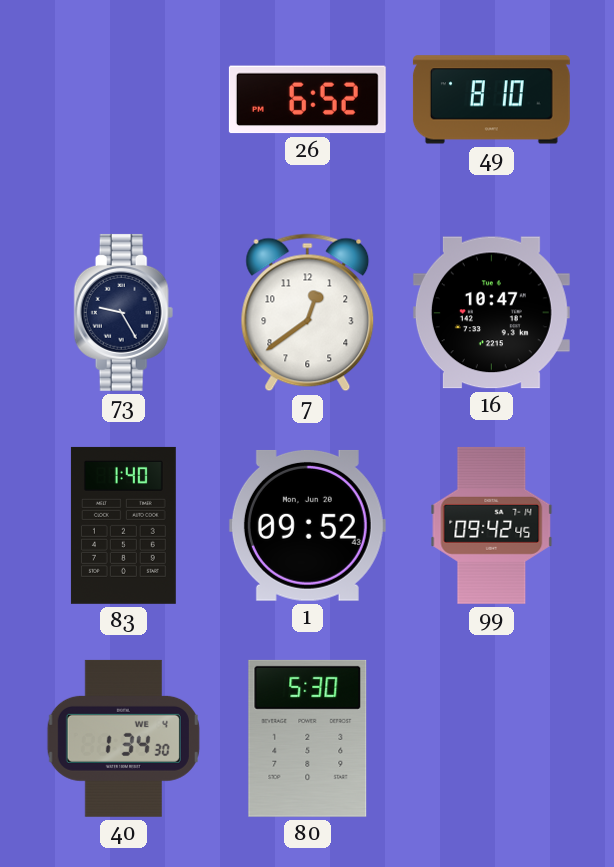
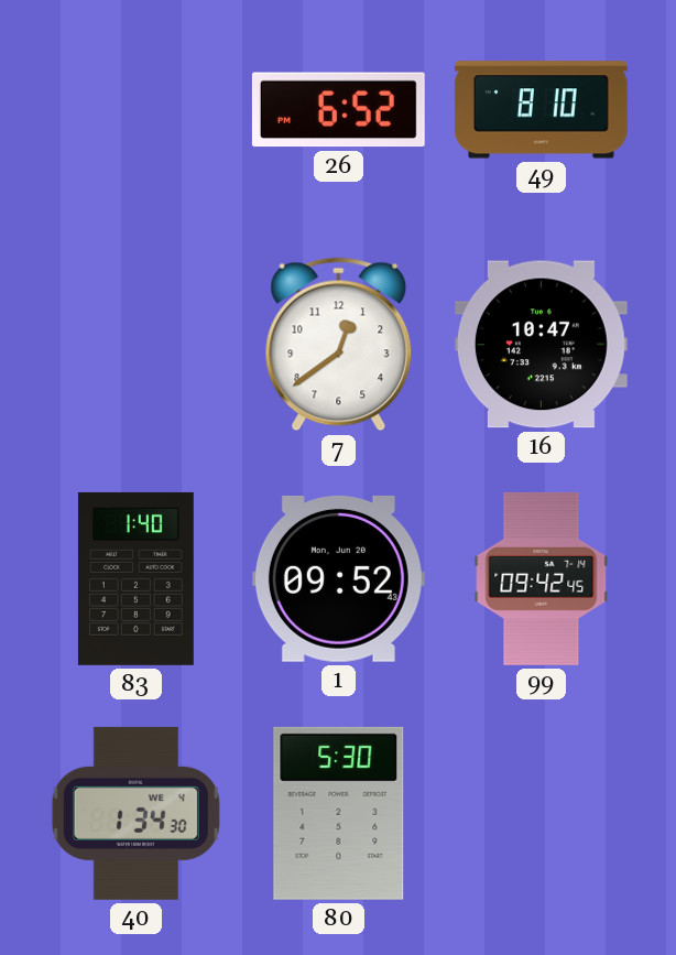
73: 9:25 -> none
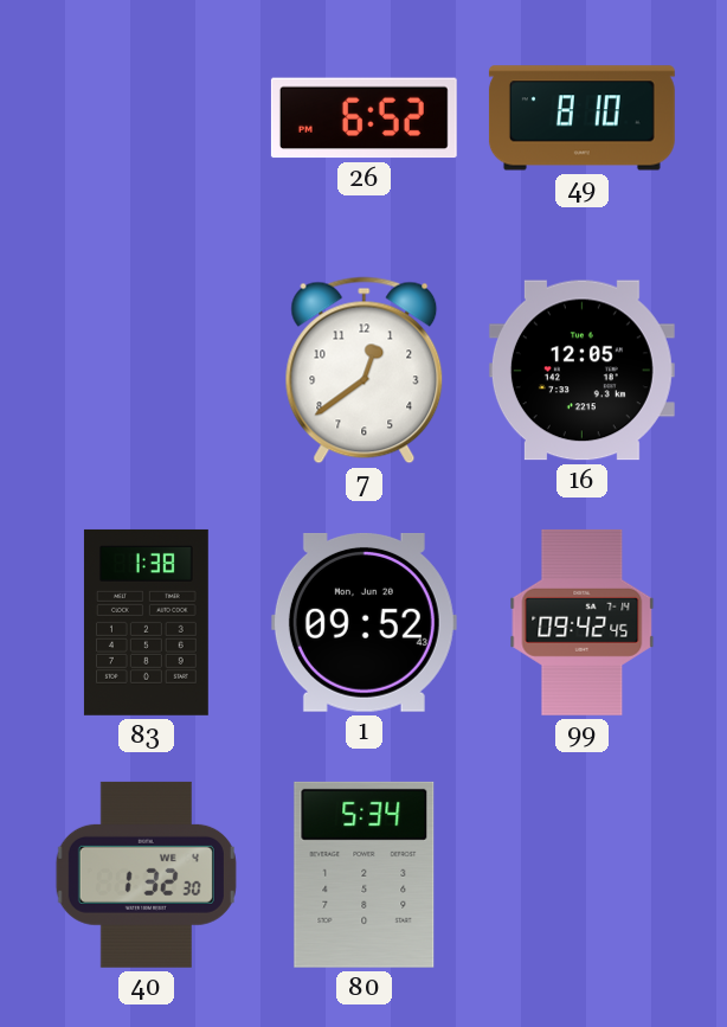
16: 10:47 -> 12:05
83: 1:40 -> 1:38
40: 1:34 -> 1:32
80: 5:30 -> 5:34
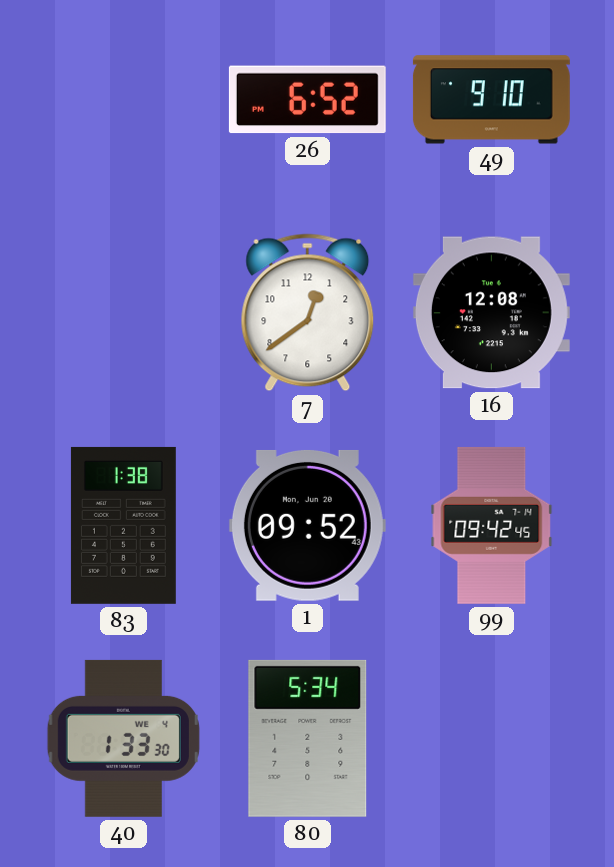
49: 8:10 -> 9:10
16: 12:05 -> 12:08
40: 1:32 -> 1:33
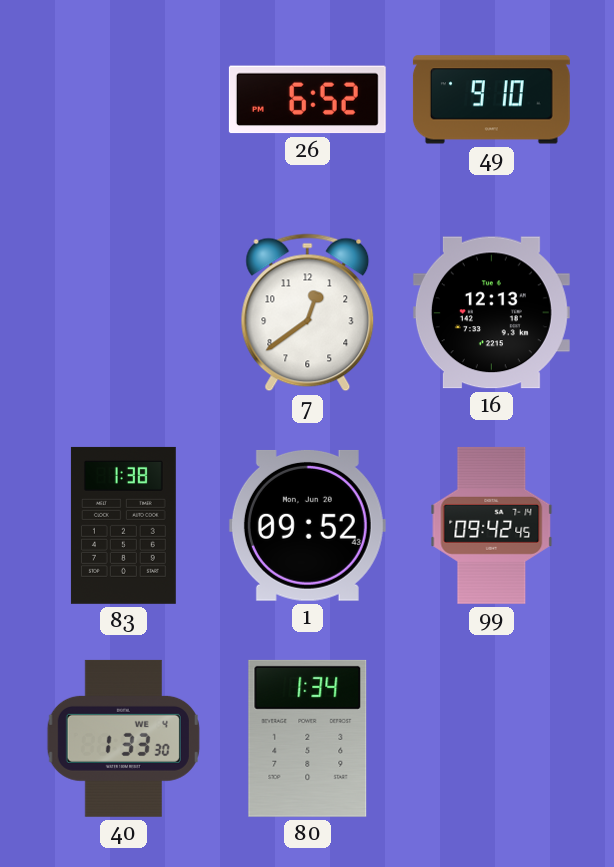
16: 12:08 -> 12:13
80: 5:34 -> 1:34
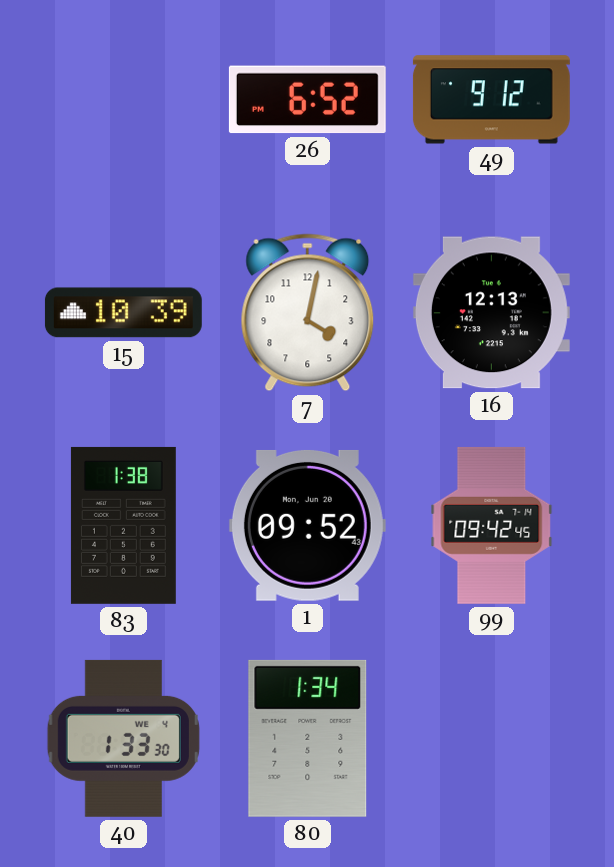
49: 9:10 -> 9:12
15: none -> 10:39
7: 12:39 -> 4:02
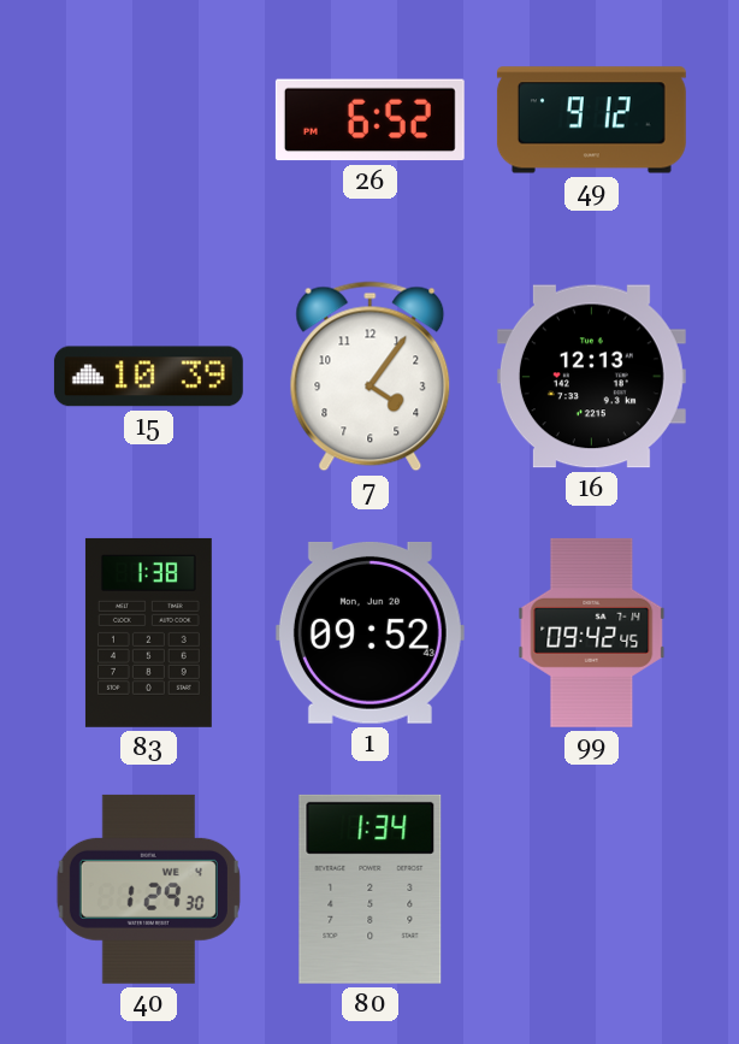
7: 4:02 -> 4:06
40: 1:33 -> 1:29
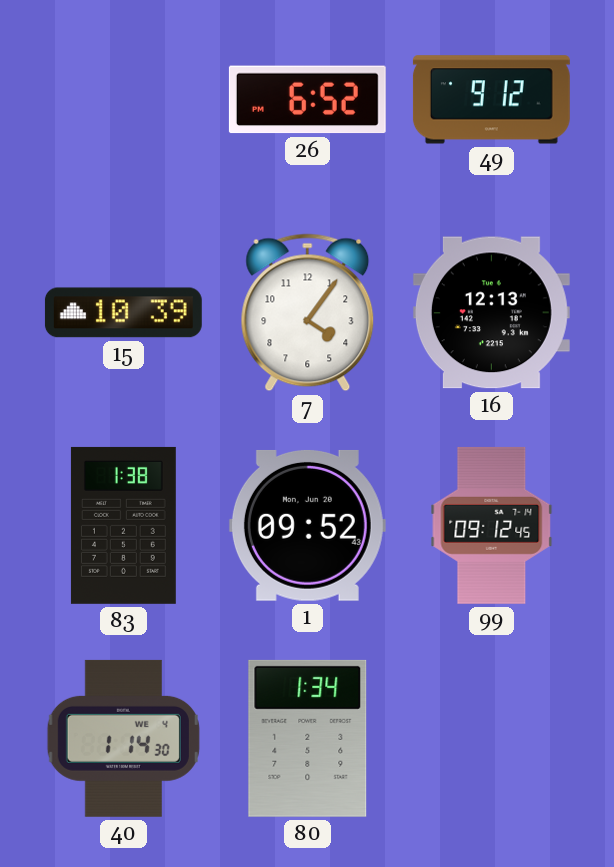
99: 09:42 -> 09:12
40: 1:29 -> 1:14
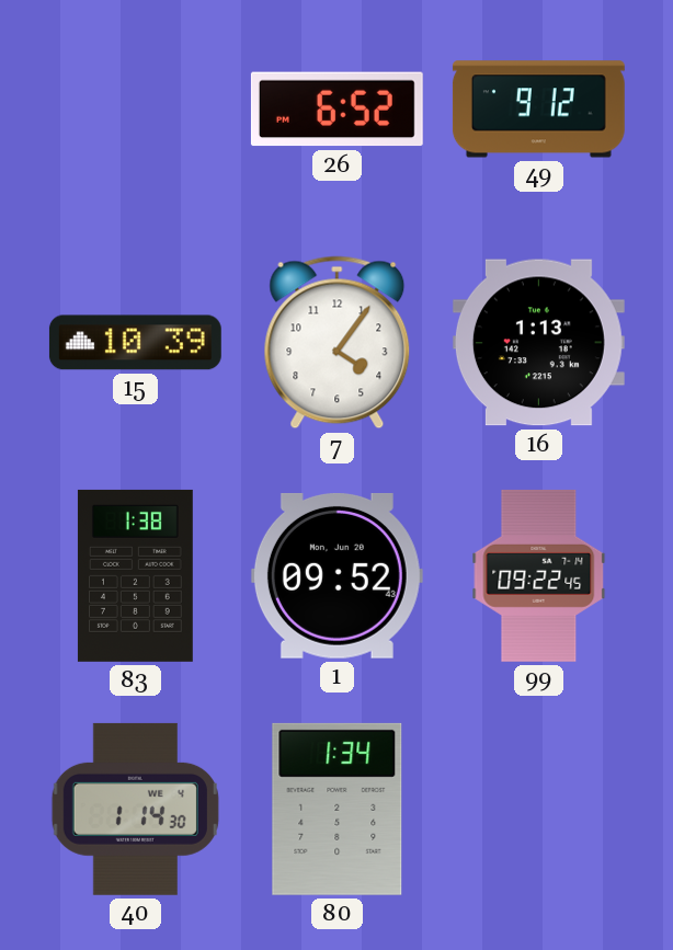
16: 12:13 -> 1:13
99: 09:12 -> 09:22
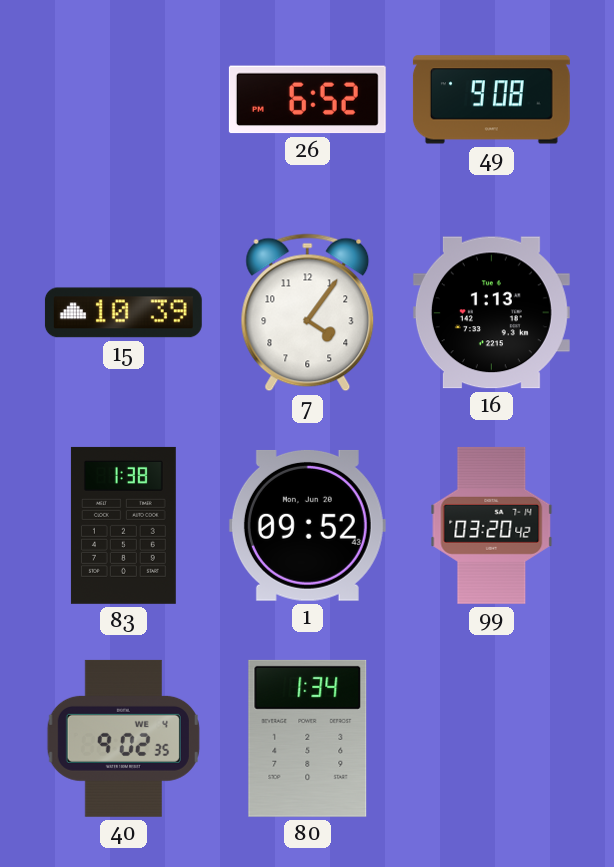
49: 9:12 -> 9:08
99: 09:22 -> 03:20
40: 1:14 -> 9:02
